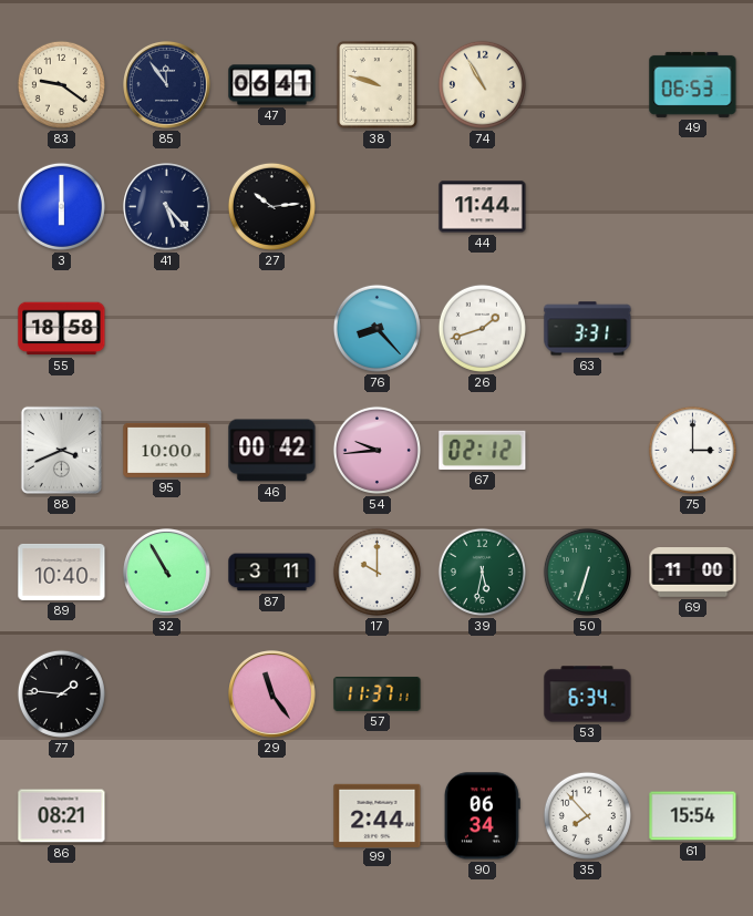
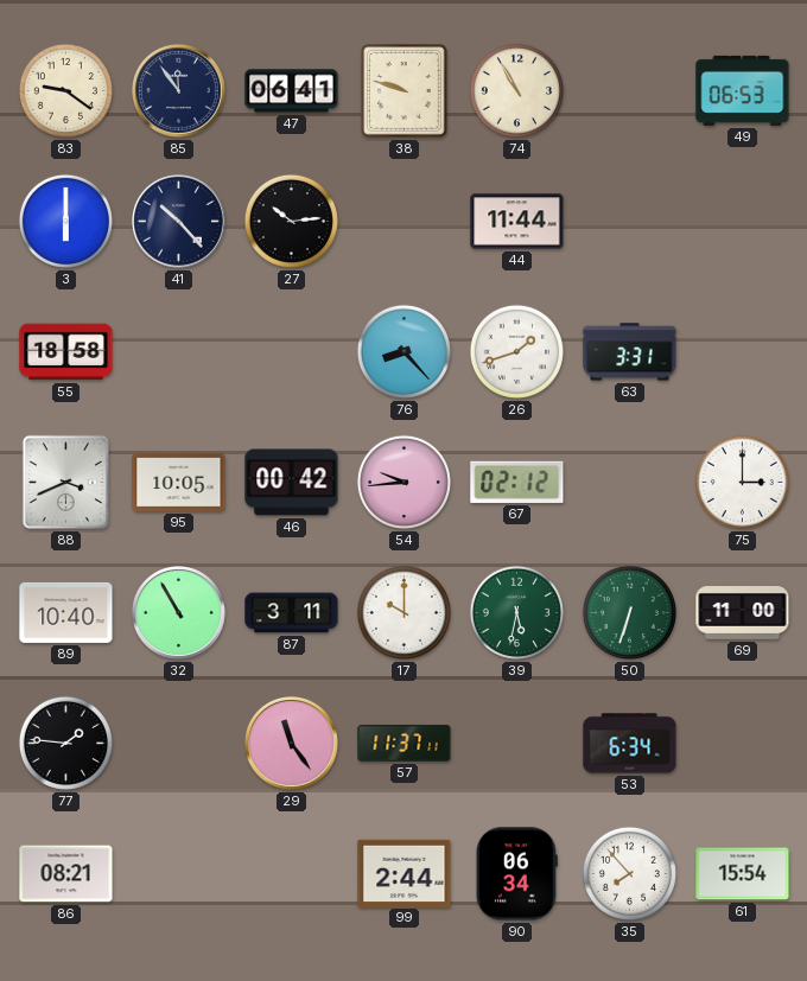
41: 5:23 -> 10:23
95: 10:00 -> 10:05
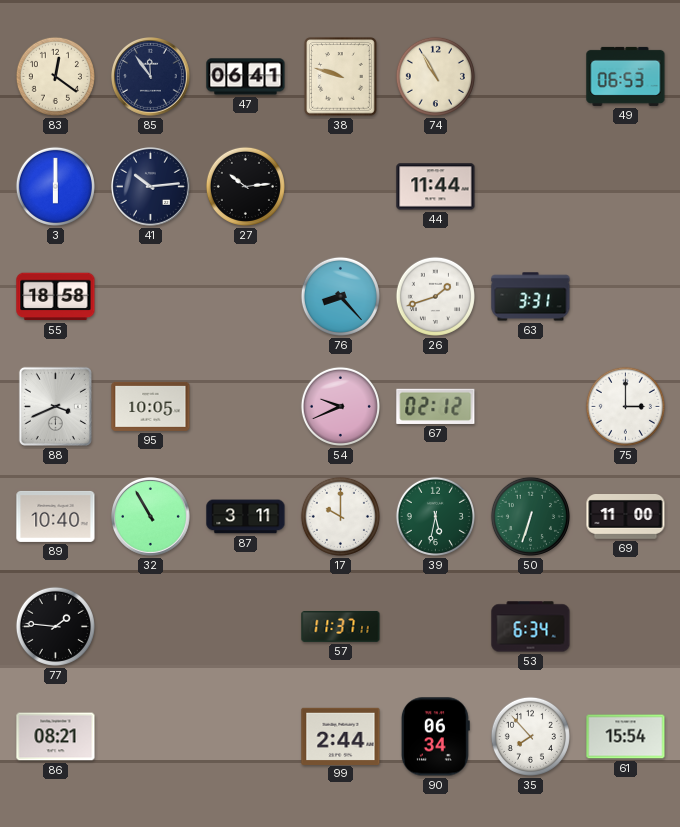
83: 9:21 -> 12:21
41: 10:23 -> 10:14
46: 00:42 -> none
54: 9:44 -> 9:41
29: 11:24 -> none
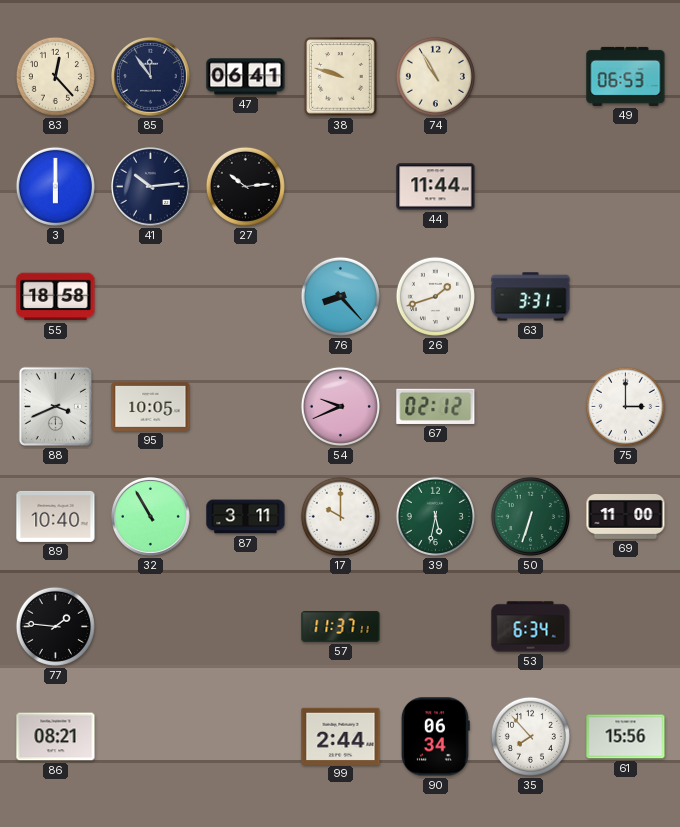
83: 12:21 -> 12:23
61: 15:54 -> 15:56
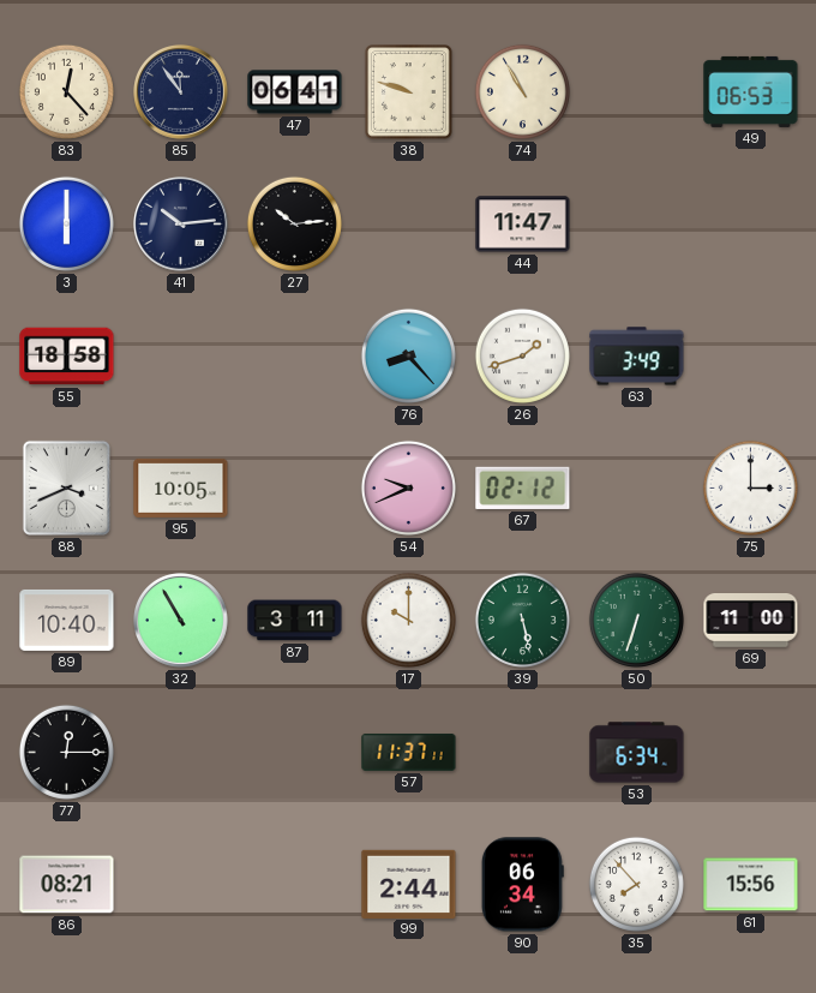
44: 11:44 -> 11:47
63: 3:31 -> 3:49
39: 5:32 -> 5:28
77: 1:46 -> 12:15
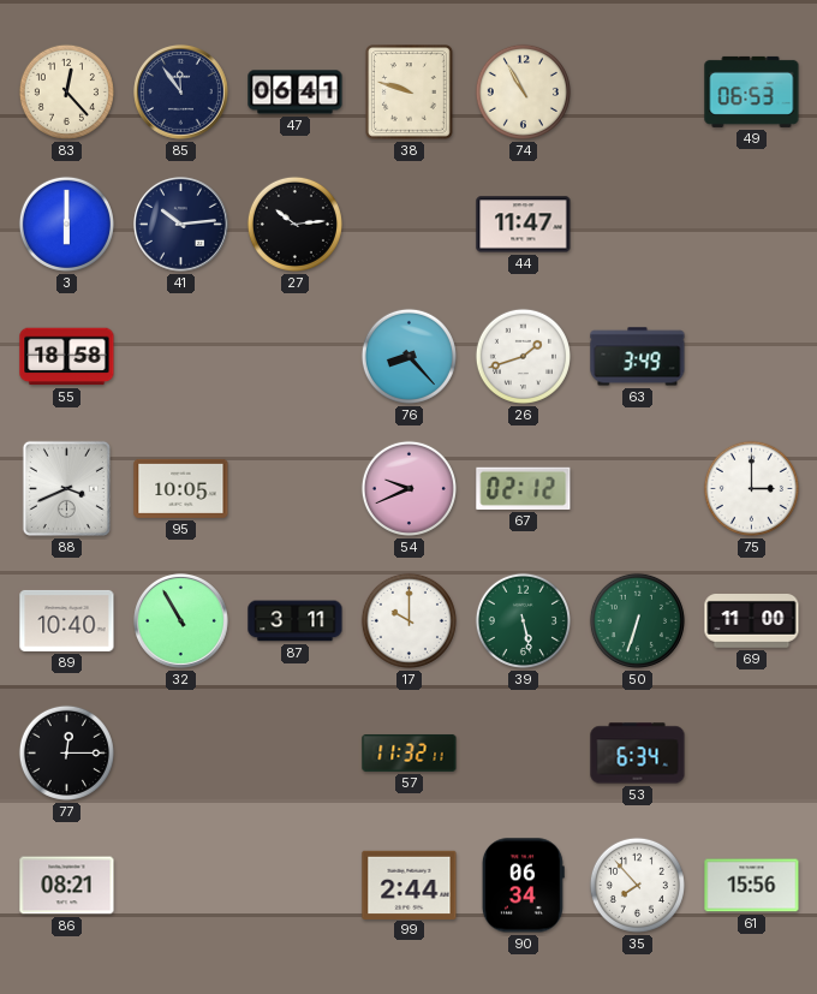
57: 11:37 -> 11:32
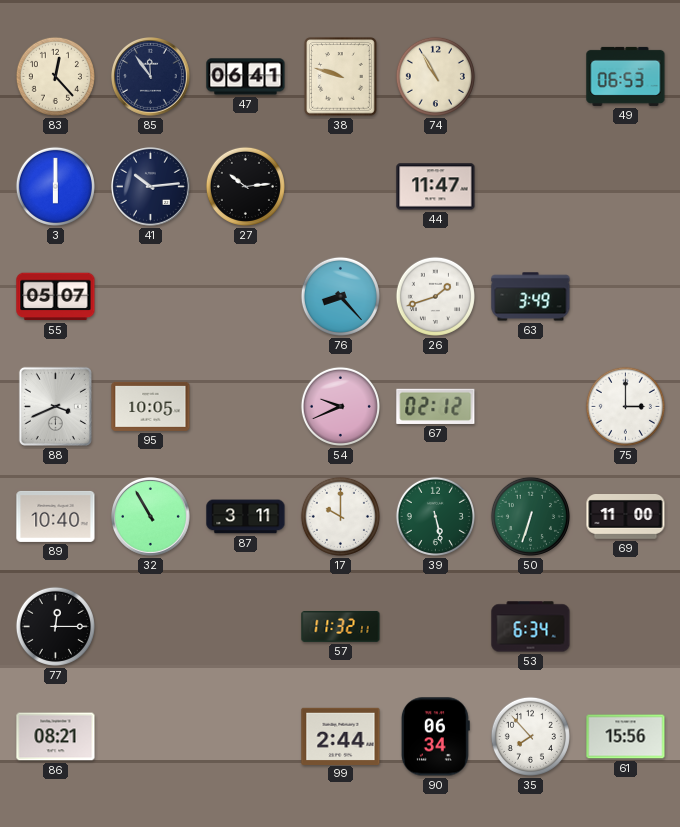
55: 18:58 -> 05:07
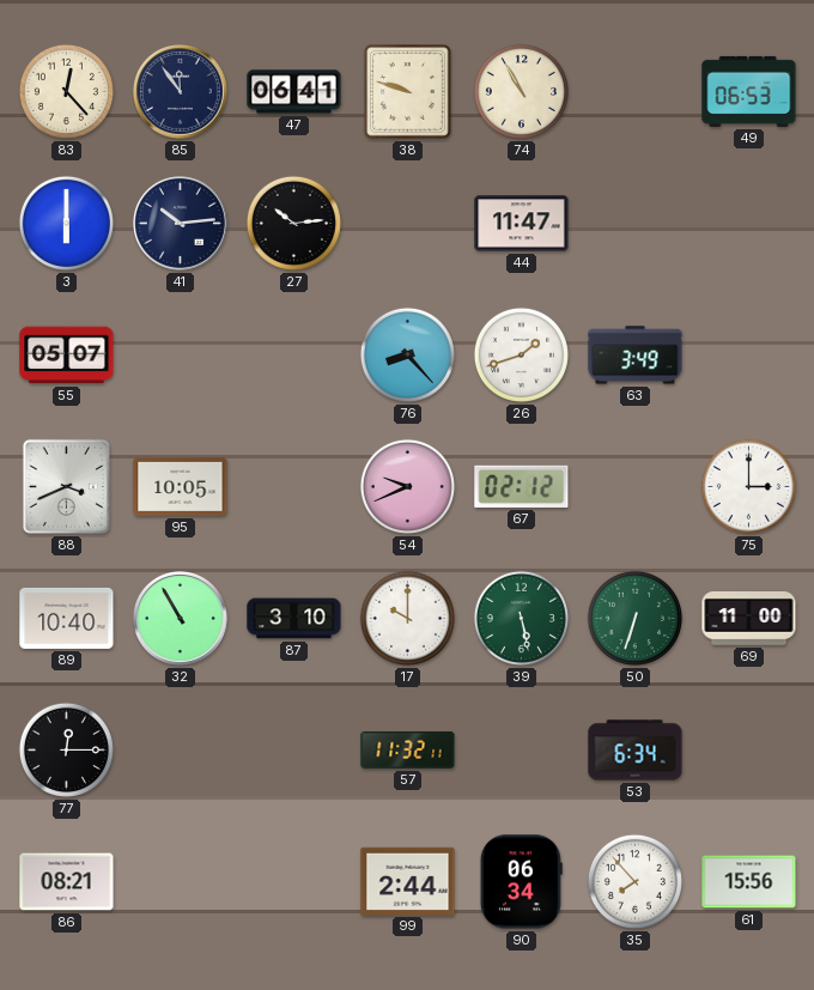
87: 3:11 -> 3:10
